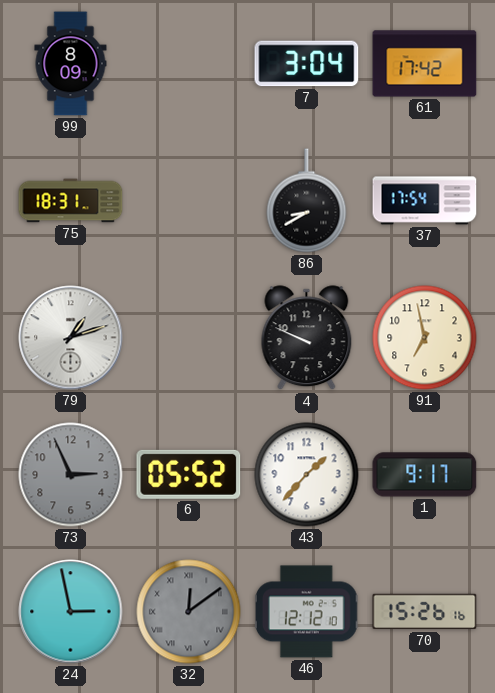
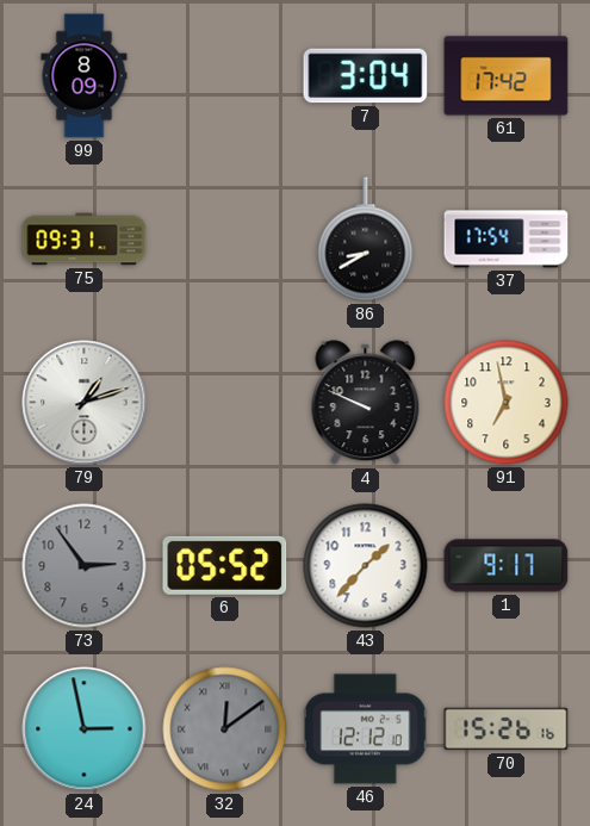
75: 18:31 -> 09:31
73: 2:56 -> 2:54
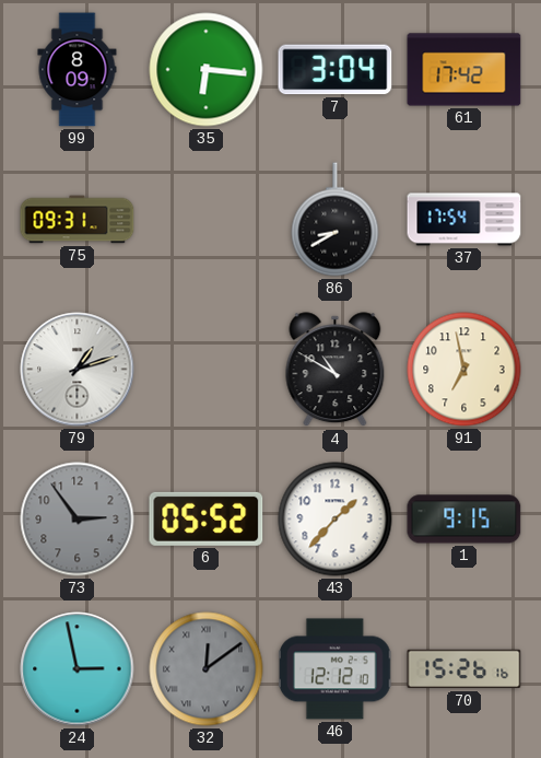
35: none -> 6:16
4: 9:49 -> 10:50
1: 9:17 -> 9:15
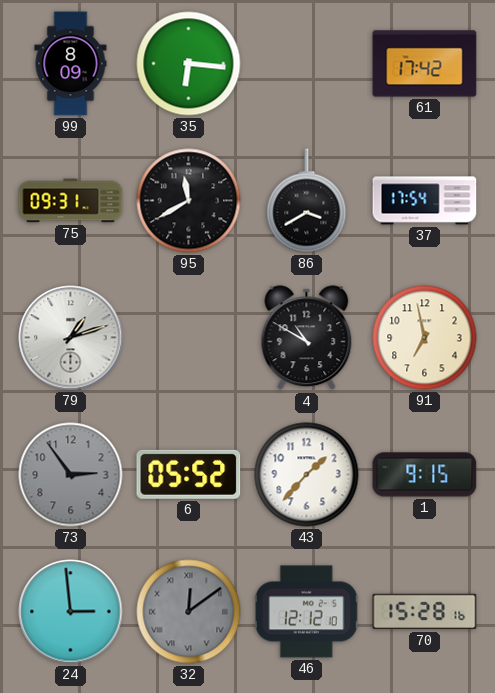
7: 3:04 -> none
95: none -> 11:40
86: 8:40 -> 3:40
24: 2:58 -> 2:59
70: 15:26 -> 15:28
